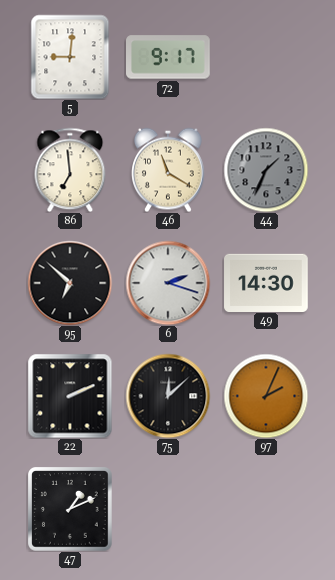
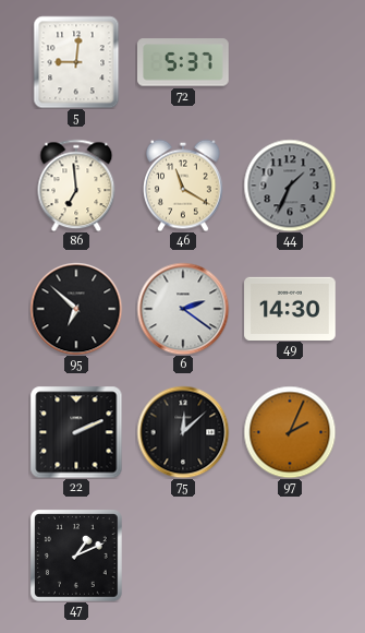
72: 9:17 -> 5:37
6: 2:18 -> 2:21
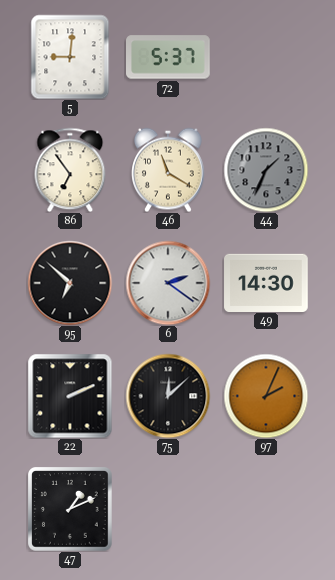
86: 6:59 -> 6:54
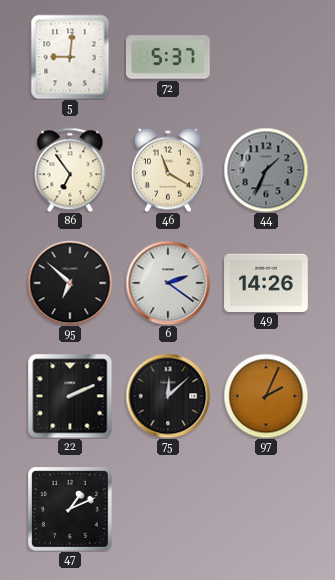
49: 14:30 -> 14:26
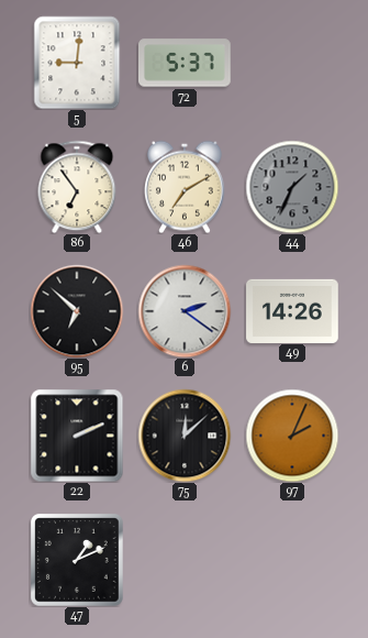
46: 11:20 -> 7:10
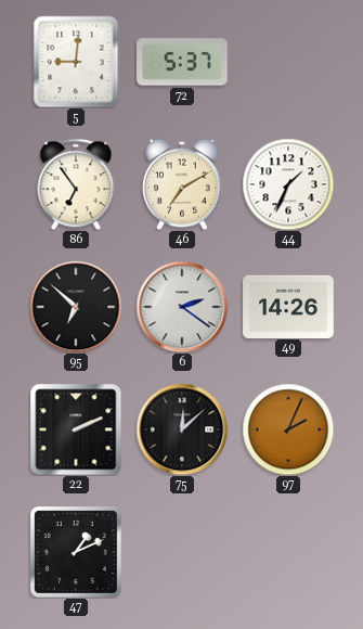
44 dial: grey -> white
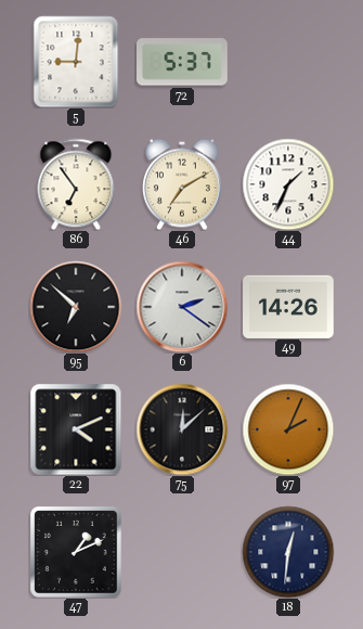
22: 2:11 -> 4:11
18: none -> 12:31
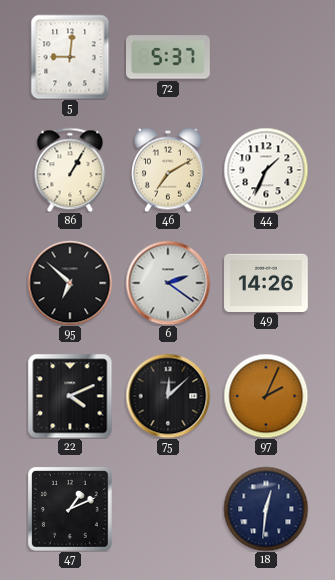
86: 6:54 -> 1:05
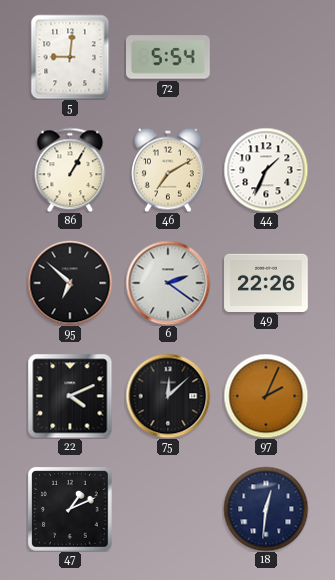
72: 5:37 -> 5:54
49: 14:26 -> 22:26
